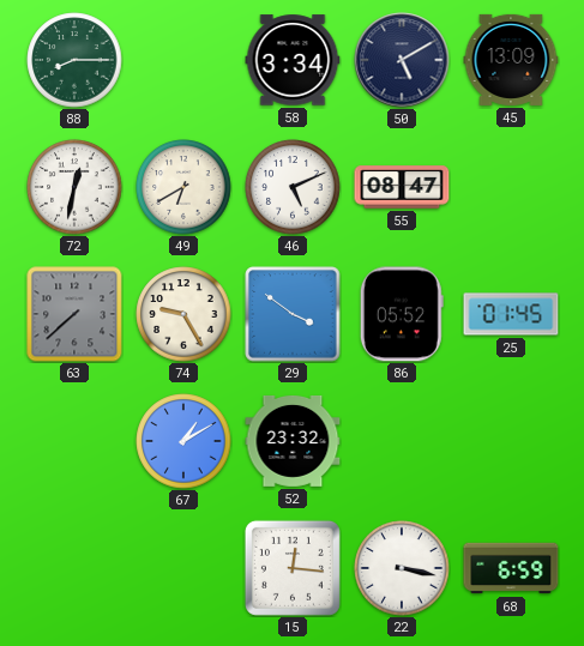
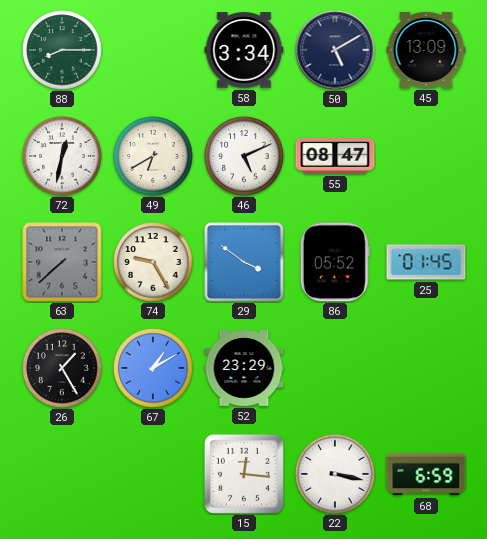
26: none -> 1:25
52: 23:32 -> 23:29
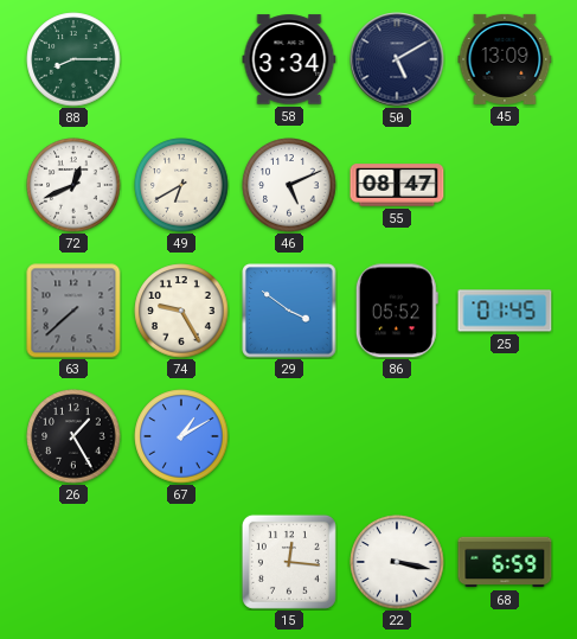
72: 12:32 -> 12:41
52: 23:29 -> none
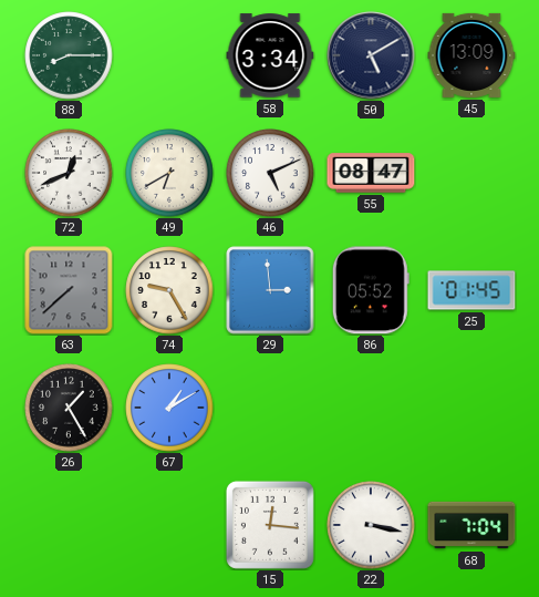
29: 3:51 -> 2:59
68: 6:59 -> 7:04
